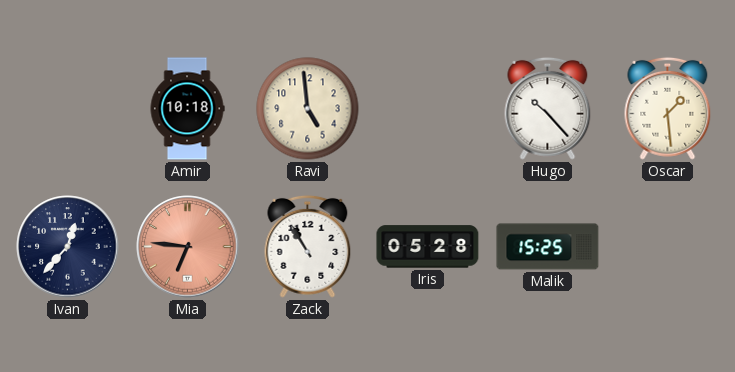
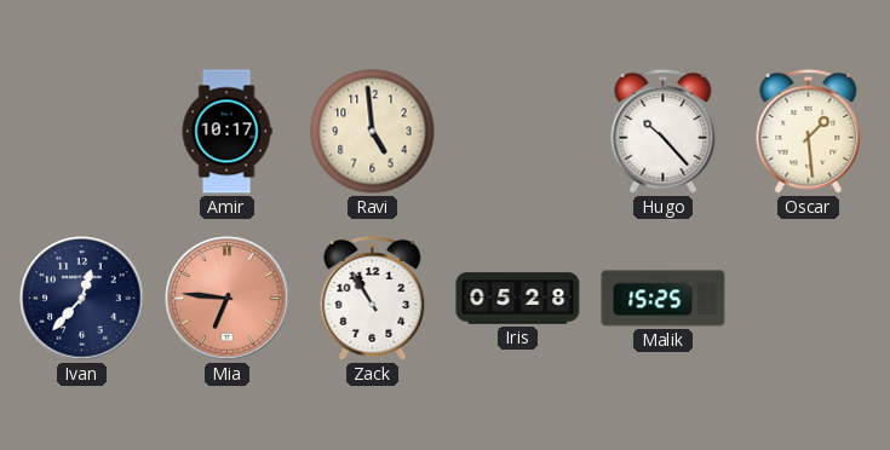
Amir: 10:18 -> 10:17
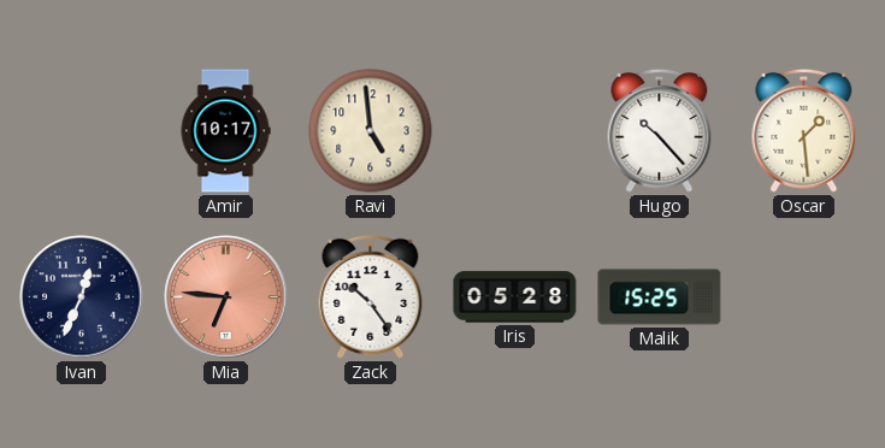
Ivan: 12:37 -> 12:34
Zack: 10:55 -> 10:24
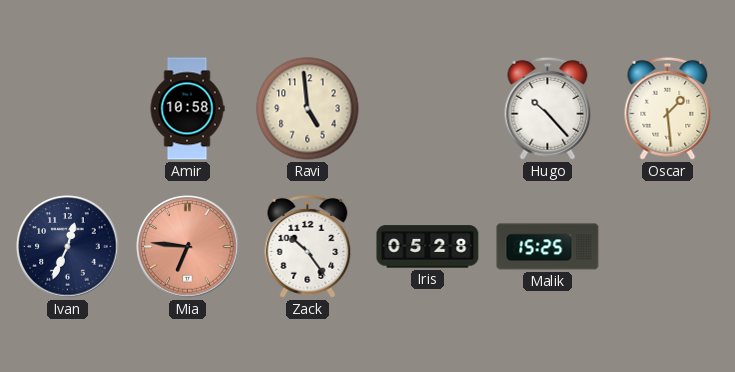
Amir: 10:17 -> 10:58
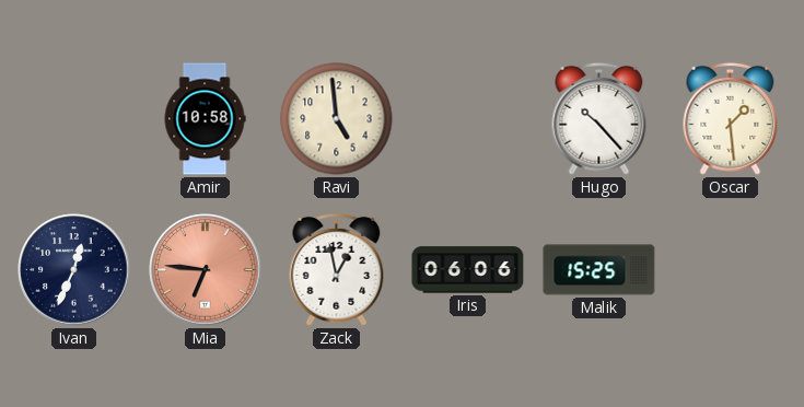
Zack: 10:24 -> 12:58
Iris: 05:28 -> 06:06
